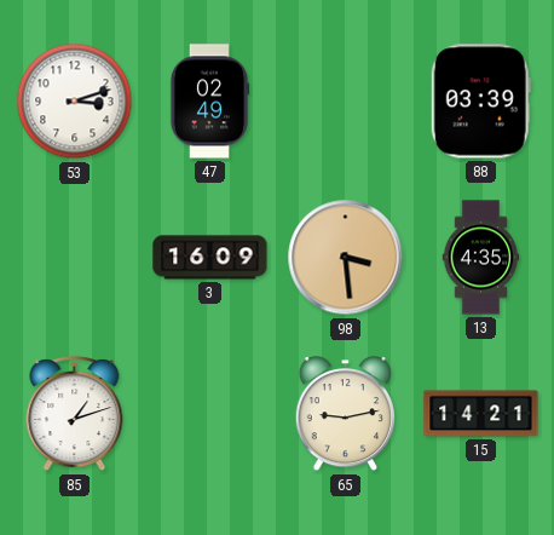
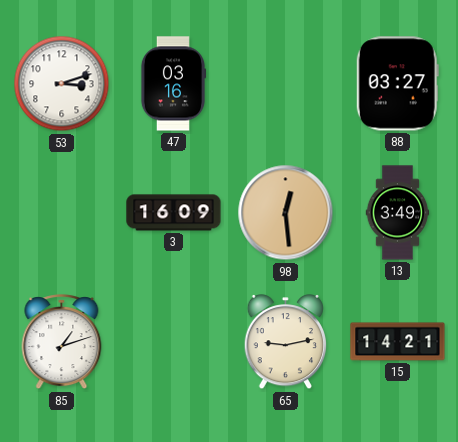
47: 02:49 -> 03:16
88: 03:39 -> 03:27
98: 3:29 -> 12:29
13: 4:35 -> 3:49
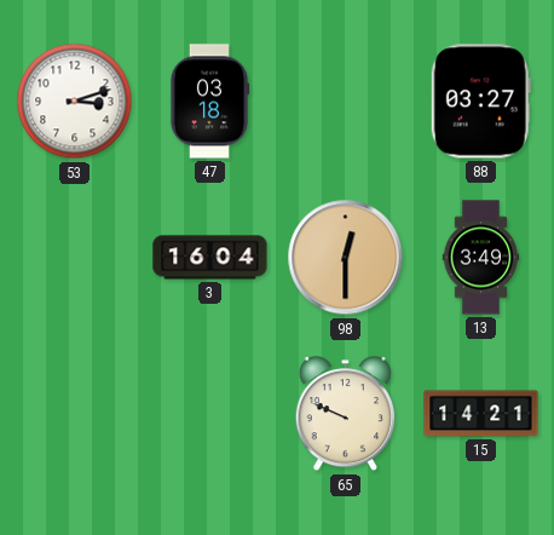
47: 03:16 -> 03:18
3: 16:09 -> 16:04
98: 12:29 -> 12:30
85: 1:12 -> none
65: 9:13 -> 9:49
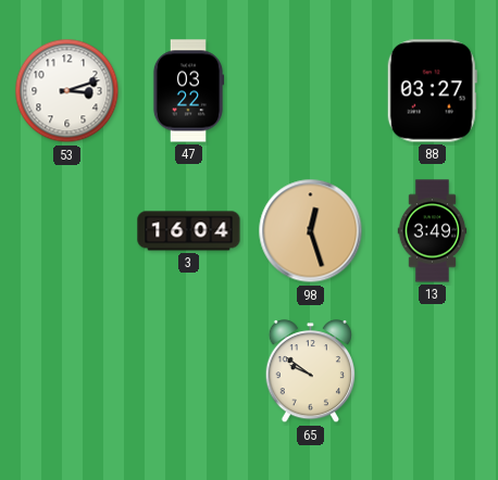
47: 03:18 -> 03:22
98: 12:30 -> 12:27
65: 9:49 -> 9:51
15: 14:21 -> none
